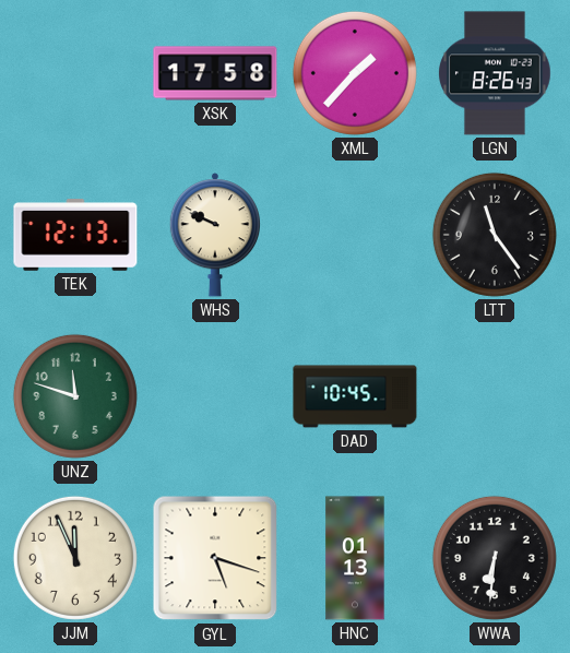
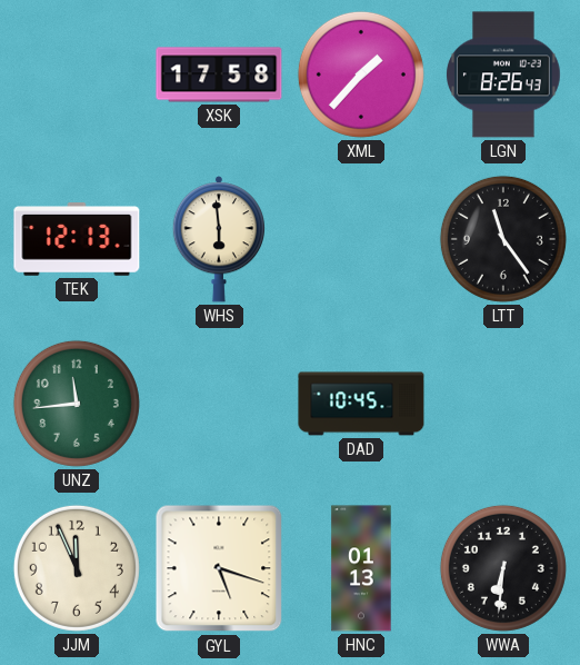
WHS: 9:49 -> 5:59
UNZ: 11:48 -> 11:44
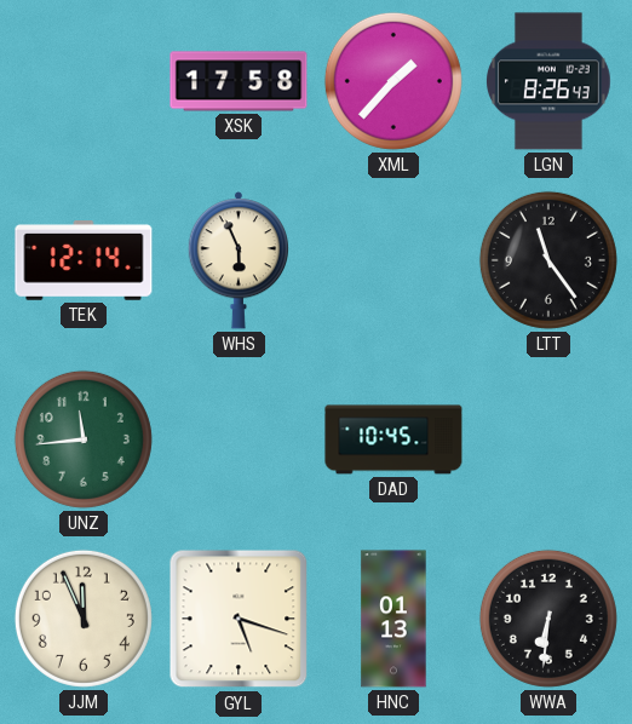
TEK: 12:13 -> 12:14
WHS: 5:59 -> 5:56
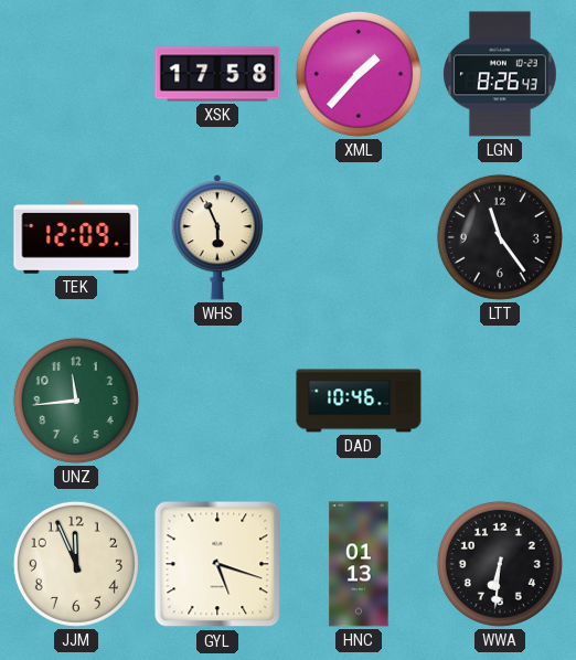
TEK: 12:14 -> 12:09
DAD: 10:45 -> 10:46
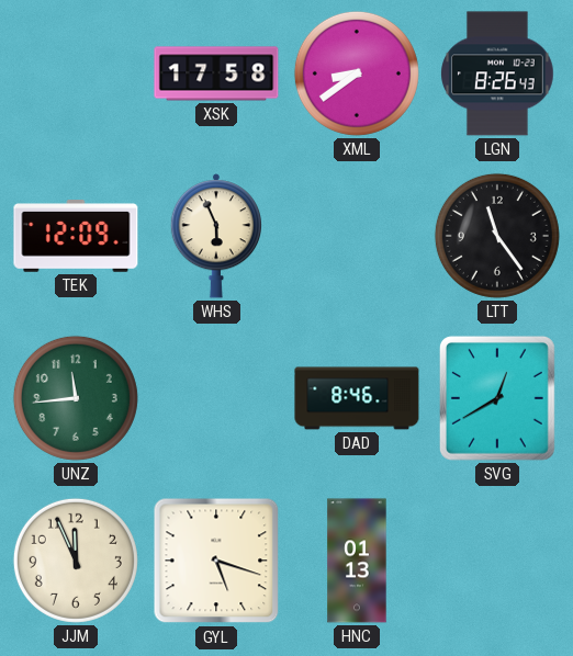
XML: 1:37 -> 8:39
DAD: 10:46 -> 8:46
SVG: none -> 12:40
WWA: 6:31 -> none
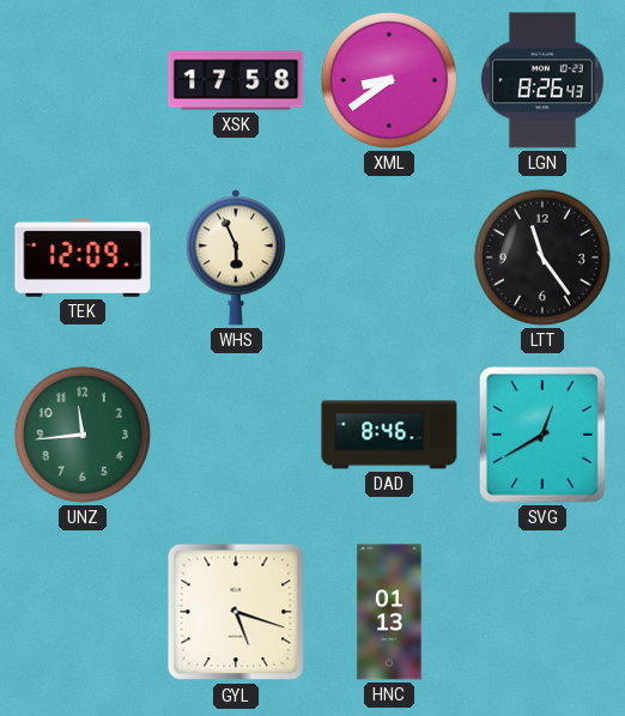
JJM: 11:56 -> none
